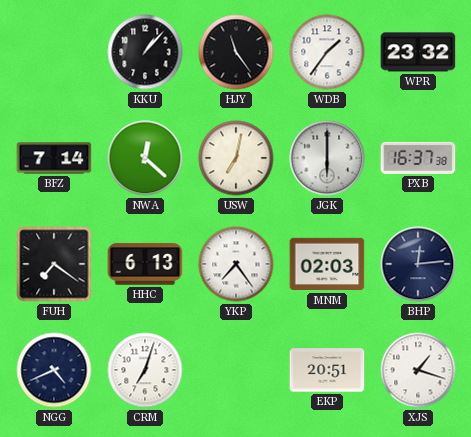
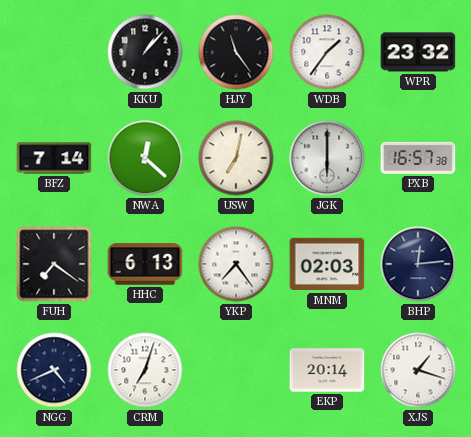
PXB: 16:37 -> 16:57
EKP: 20:51 -> 20:14
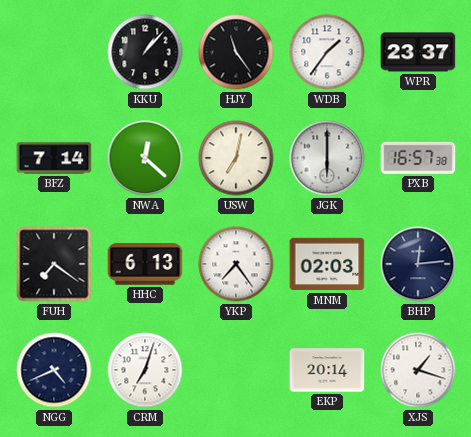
WPR: 23:32 -> 23:37
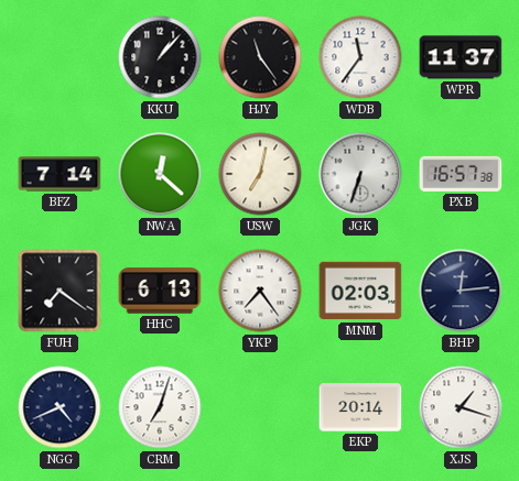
WDB: 1:36 -> 11:36
WPR: 23:37 -> 11:37
JGK: 6:00 -> 6:33
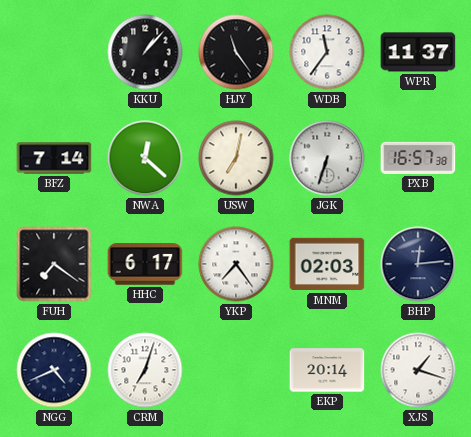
HHC: 6:13 -> 6:17
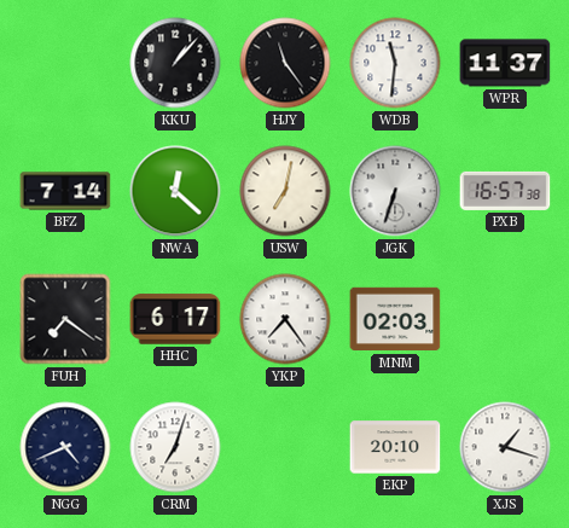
WDB: 11:36 -> 11:31
BHP: 12:14 -> none
EKP: 20:14 -> 20:10
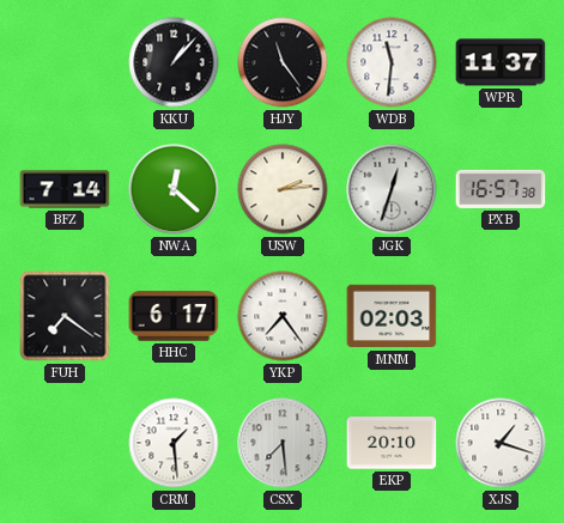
USW: 7:02 -> 2:14
JGK: 6:33 -> 12:33
NGG: 4:41 -> none
CRM: 7:03 -> 1:29
CSX: none -> 7:29
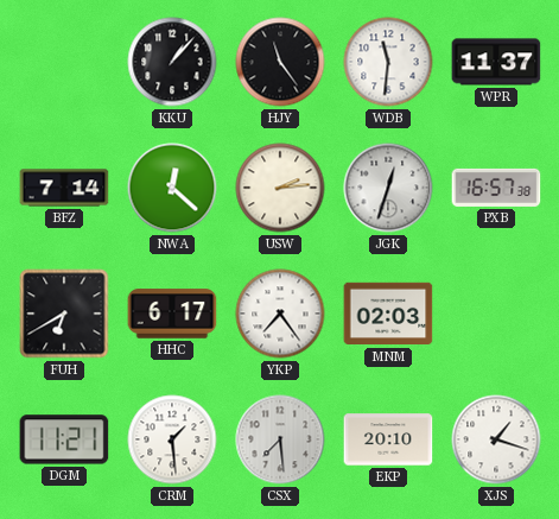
FUH: 7:21 -> 6:40
DGM: none -> 11:21
